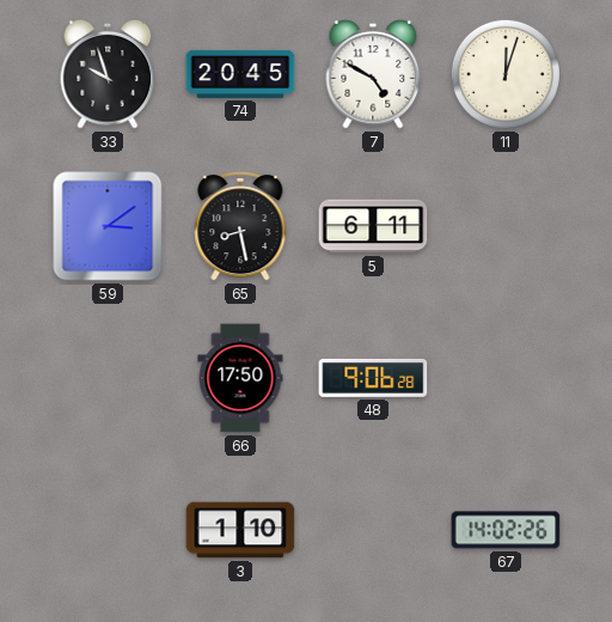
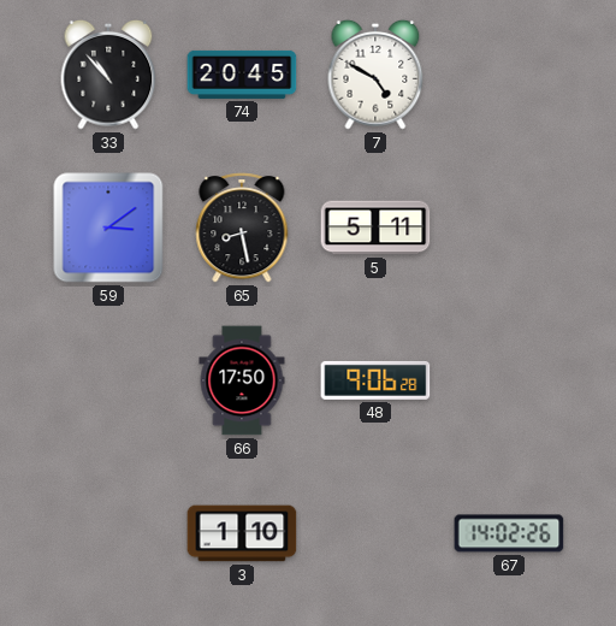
33: 9:57 -> 10:53
11: 12:03 -> none
5: 6:11 -> 5:11
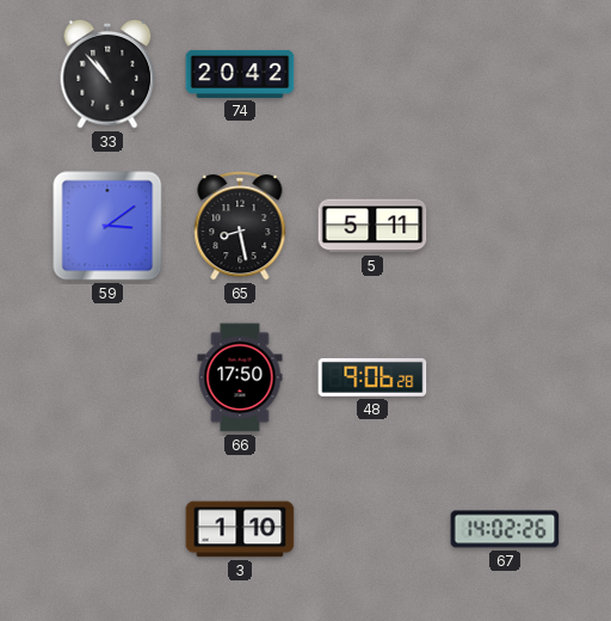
74: 20:45 -> 20:42
7: 4:50 -> none
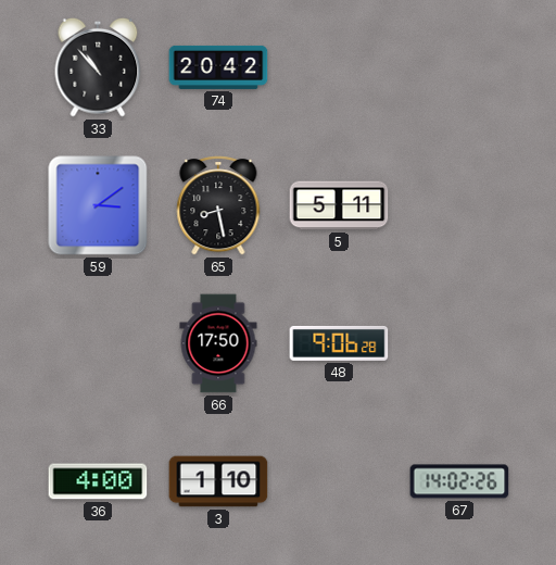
36: none -> 4:00
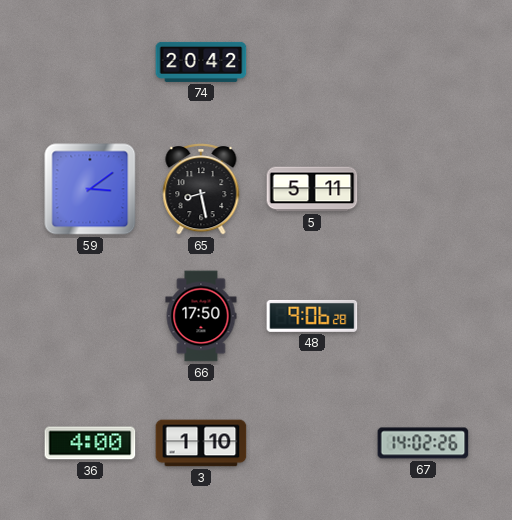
33: 10:53 -> none
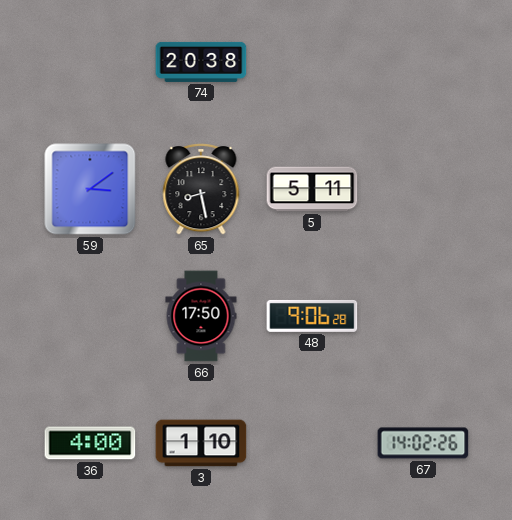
74: 20:42 -> 20:38
